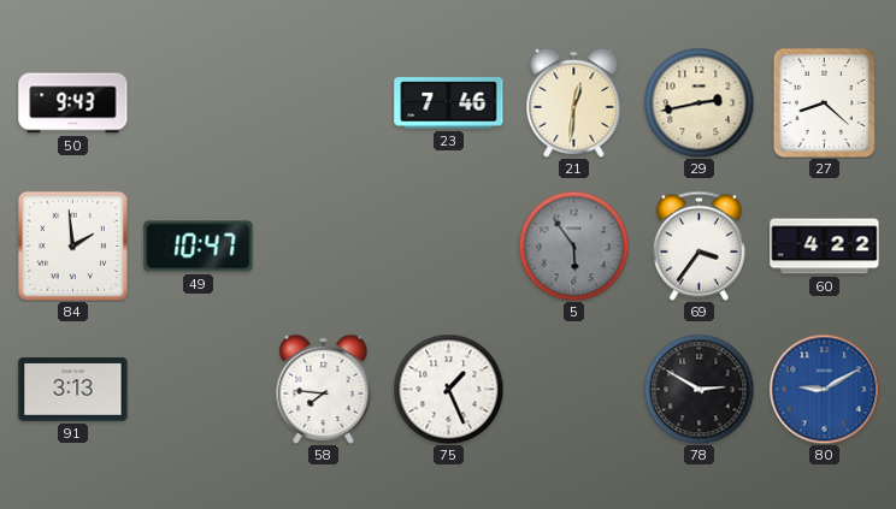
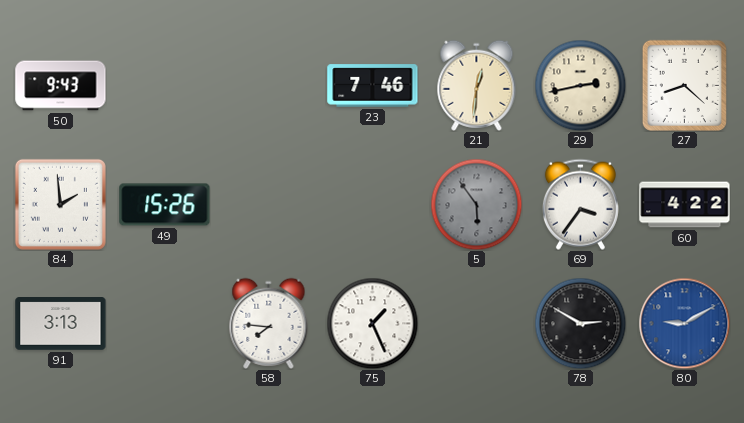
49: 10:47 -> 15:26
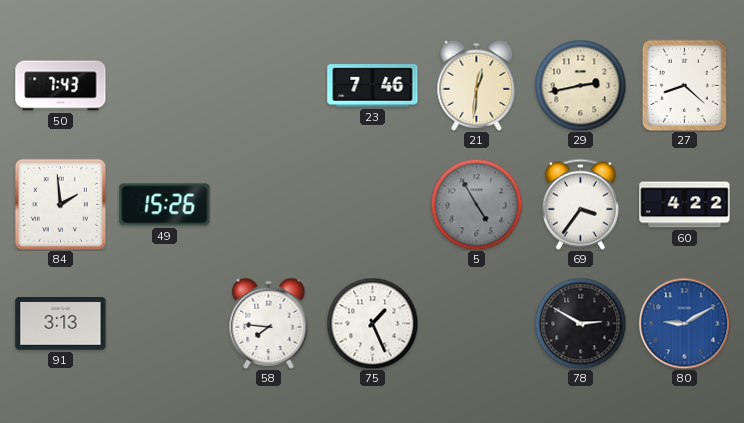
50: 9:43 -> 7:43
5: 5:54 -> 4:55
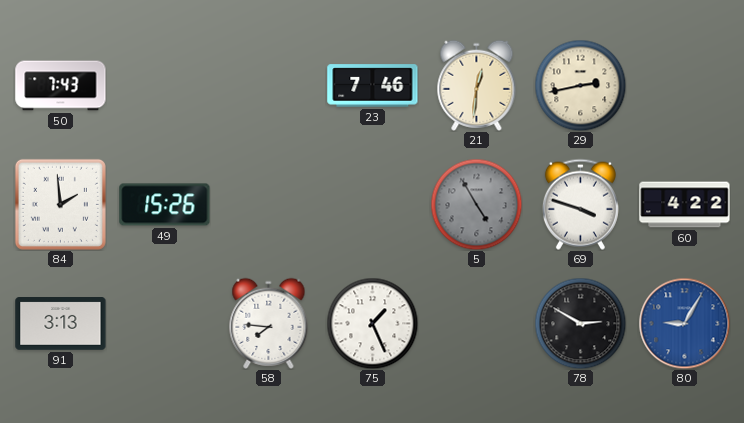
27: 8:22 -> none
69: 3:36 -> 3:48
80: 9:10 -> 9:05
